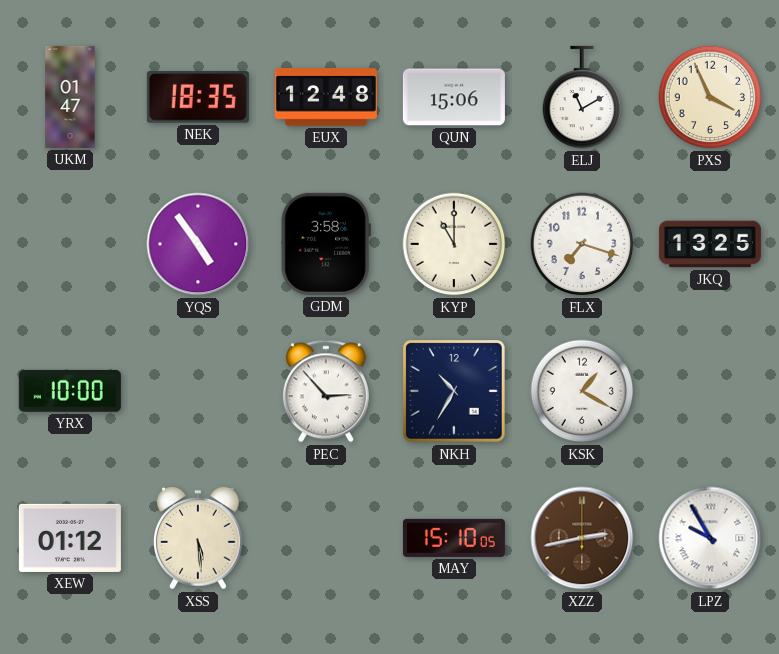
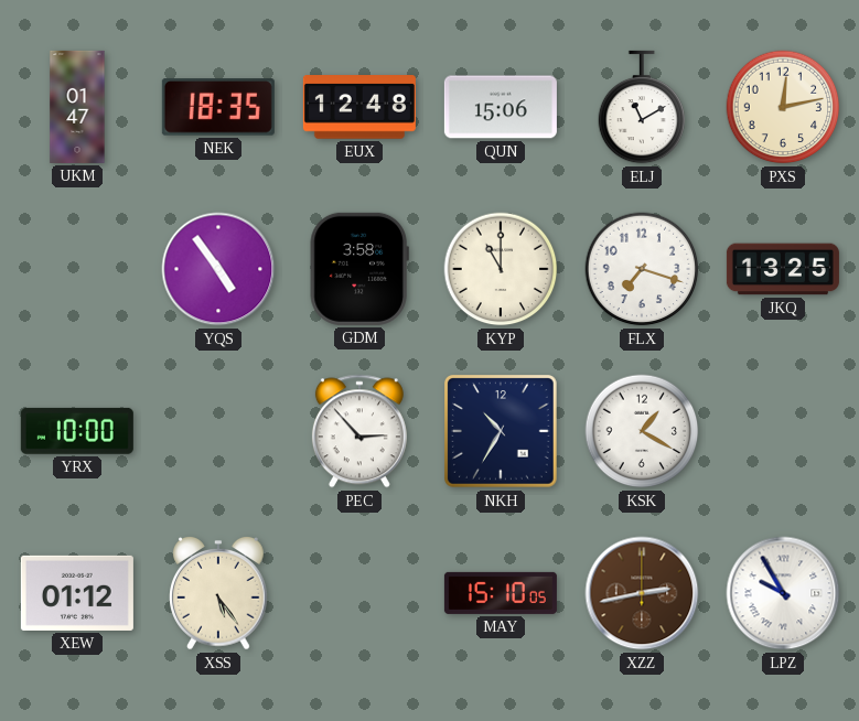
PXS: 3:56 -> 12:13
XSS: 5:29 -> 5:24
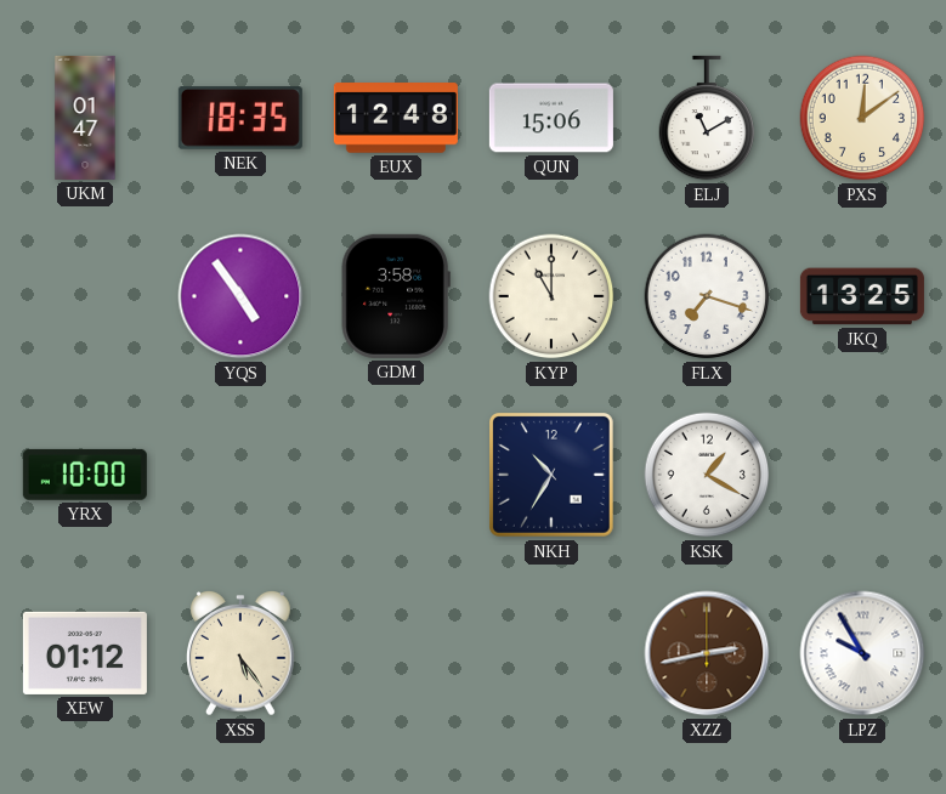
PXS: 12:13 -> 12:09
PEC: 2:53 -> none
MAY: 15:10 -> none
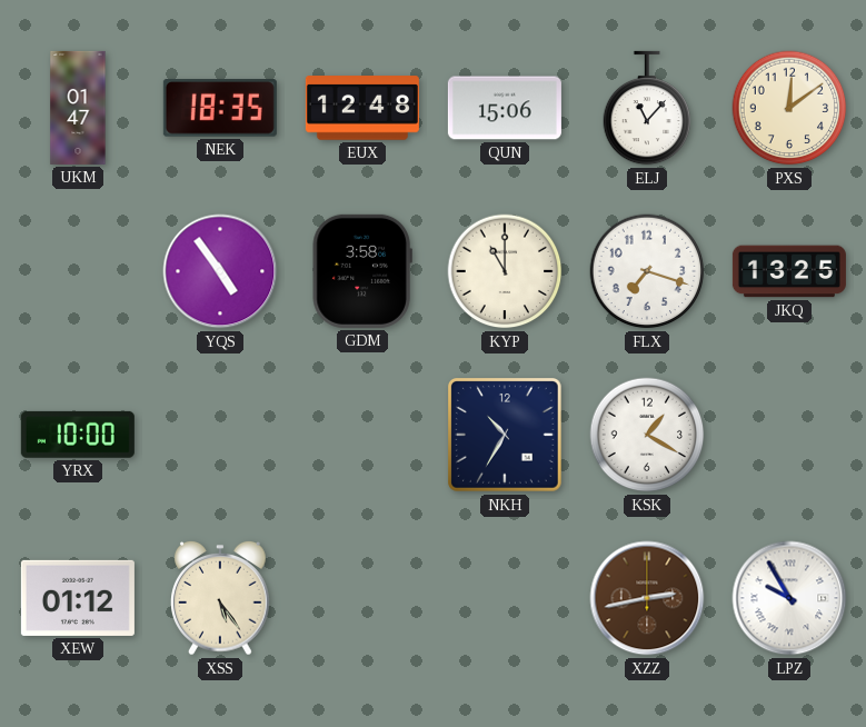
ELJ: 11:10 -> 11:07
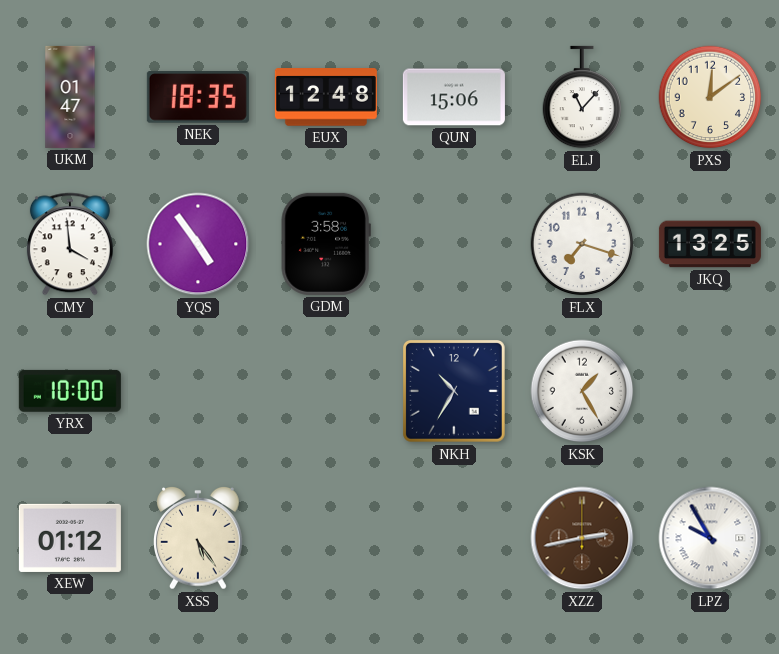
CMY: none -> 3:59
KYP: 11:00 -> none
KSK: 1:20 -> 1:25
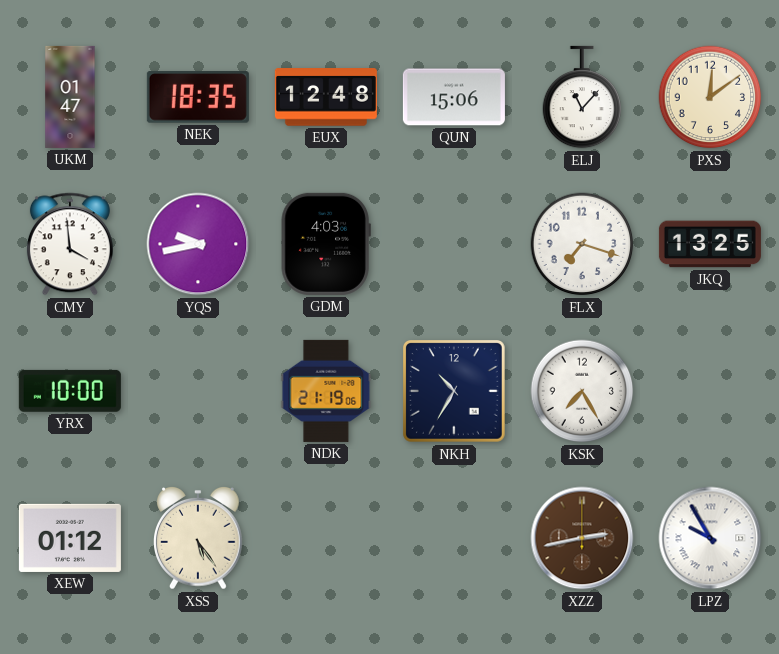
YQS: 4:54 -> 9:43
GDM: 3:58 -> 4:03
NDK: none -> 21:19
KSK: 1:25 -> 7:25
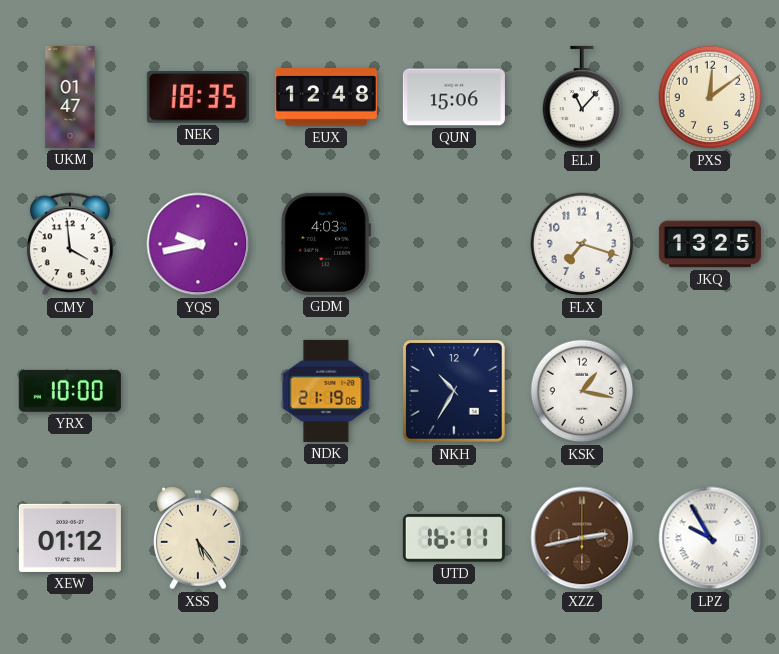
KSK: 7:25 -> 1:17
UTD: none -> 16:11
